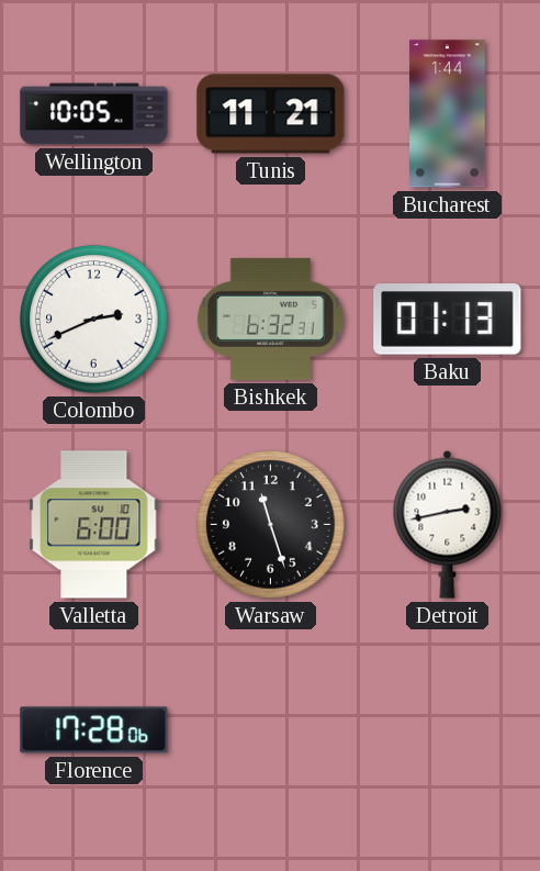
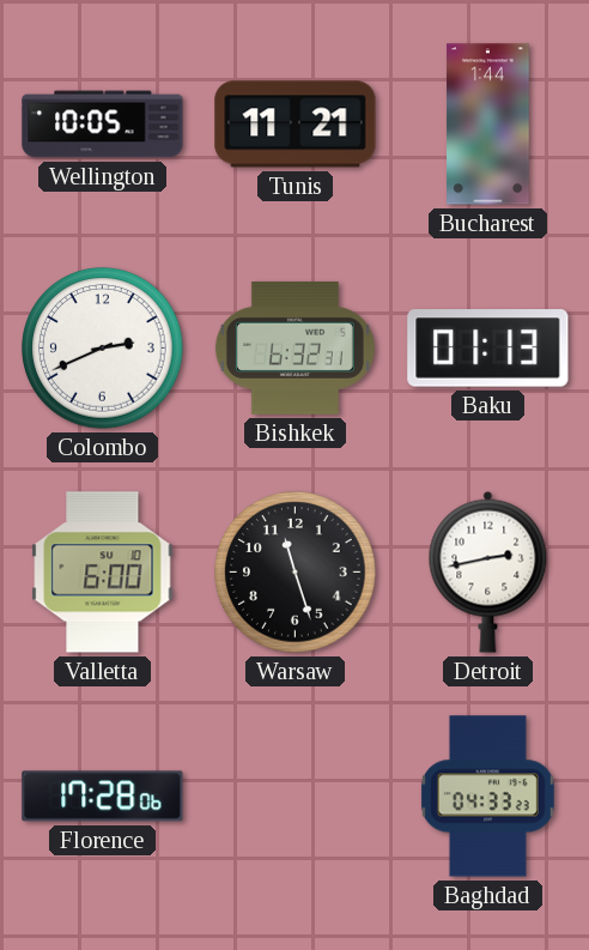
Baghdad: none -> 04:33
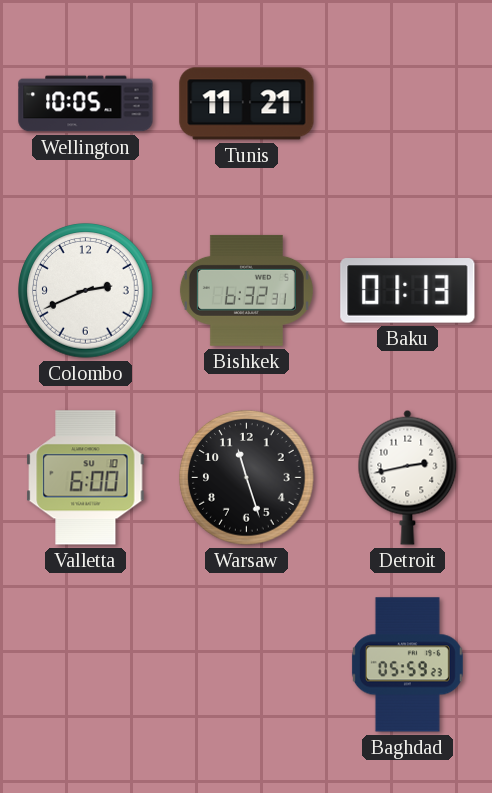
Bucharest: 1:44 -> none
Florence: 17:28 -> none
Baghdad: 04:33 -> 05:59
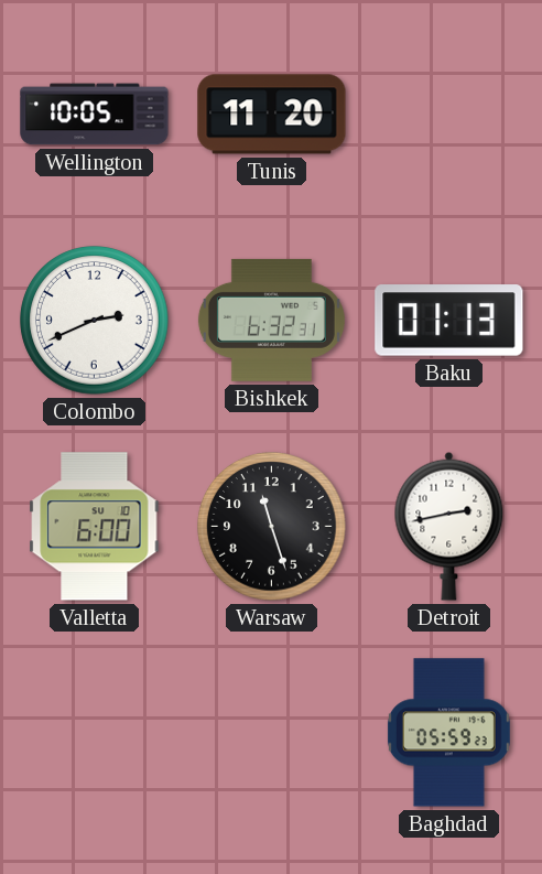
Tunis: 11:21 -> 11:20
